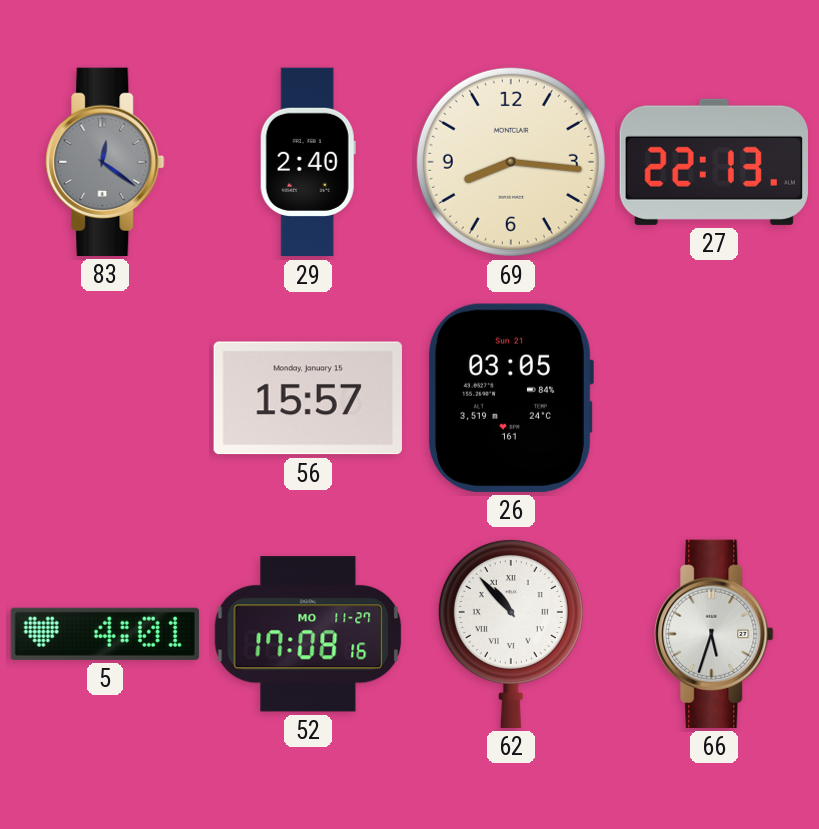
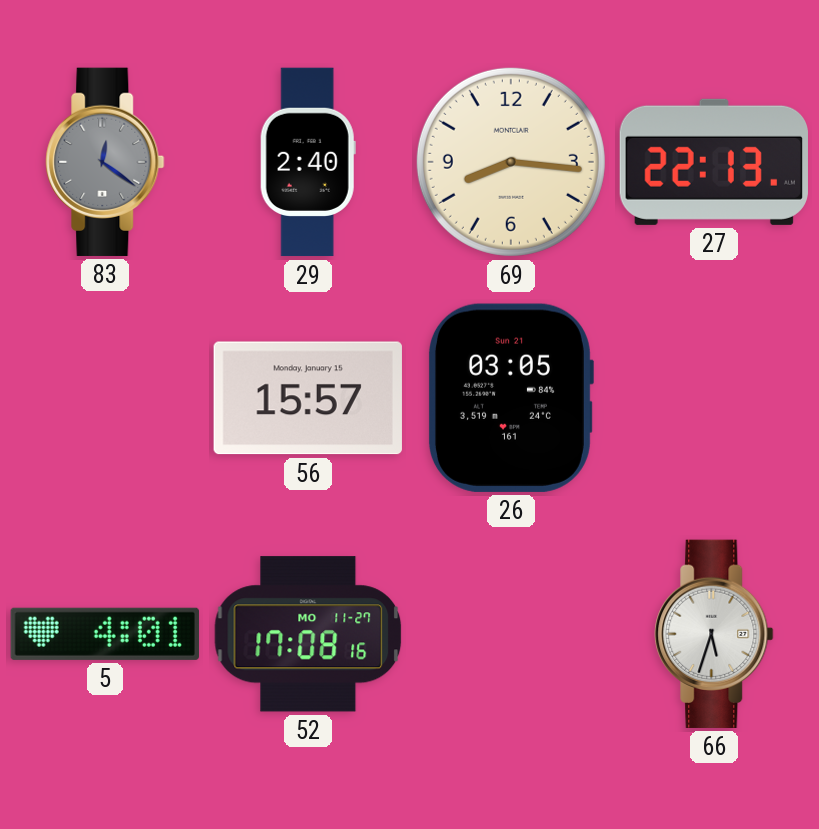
62: 10:53 -> none
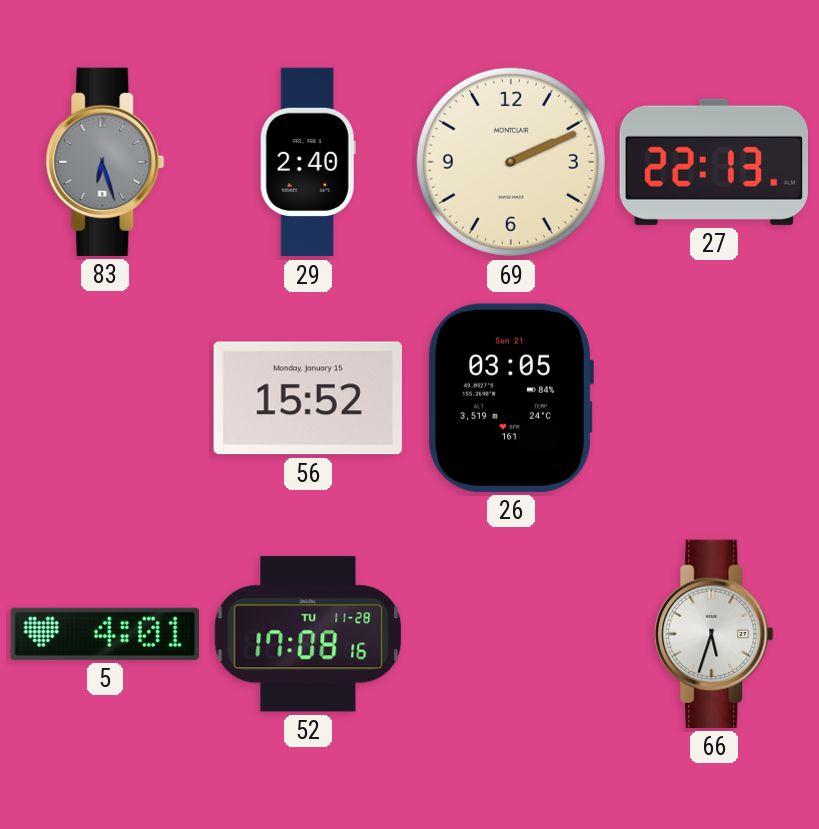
83: 12:21 -> 6:27
69: 8:16 -> 2:11
56: 15:57 -> 15:52
52 date: MO 11-27 -> TU 11-28
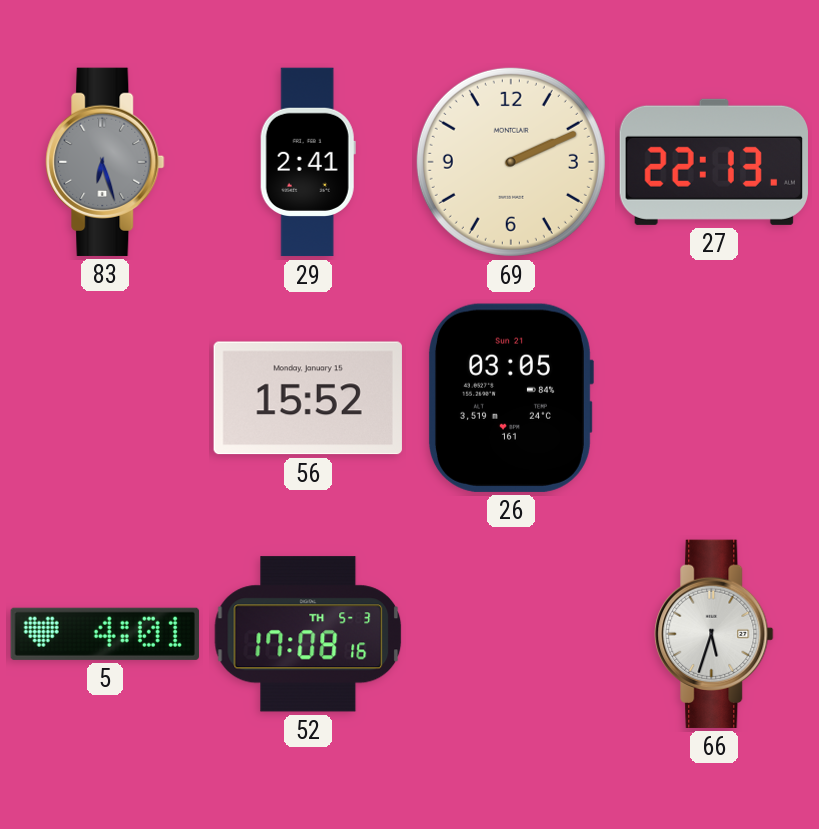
29: 2:40 -> 2:41
52 date: TU 11-28 -> TH 5-3
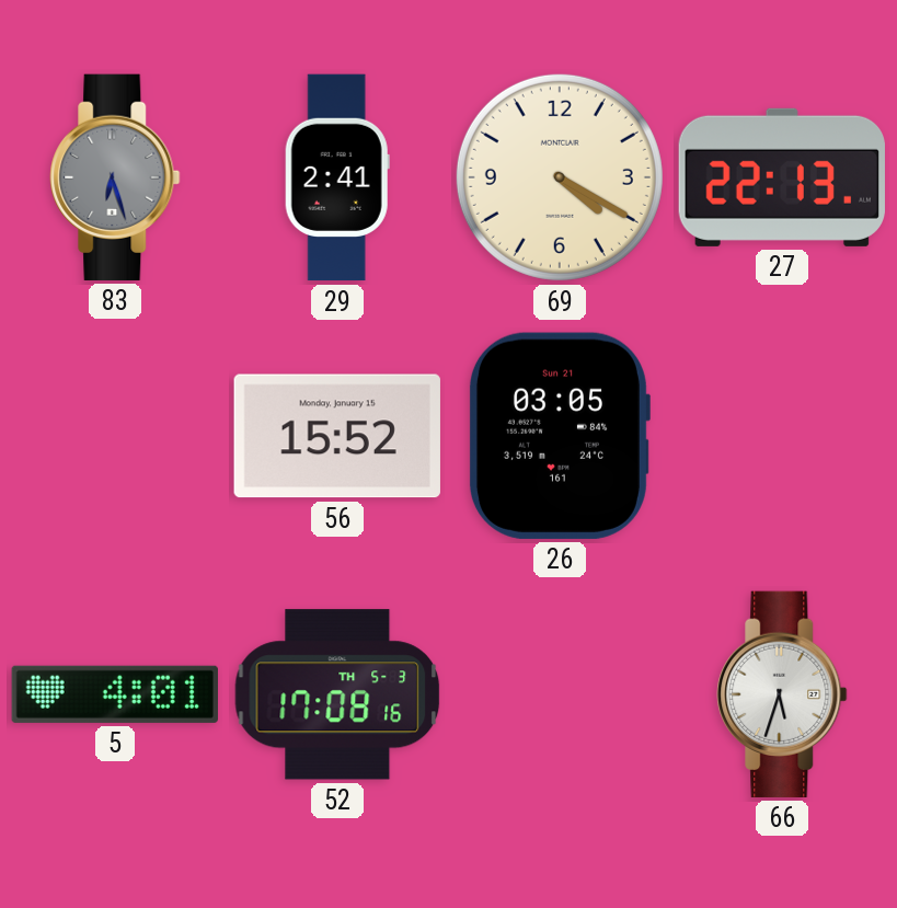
69: 2:11 -> 4:20
